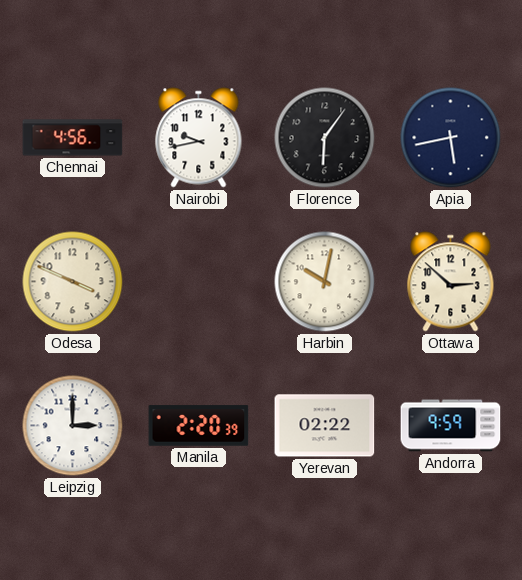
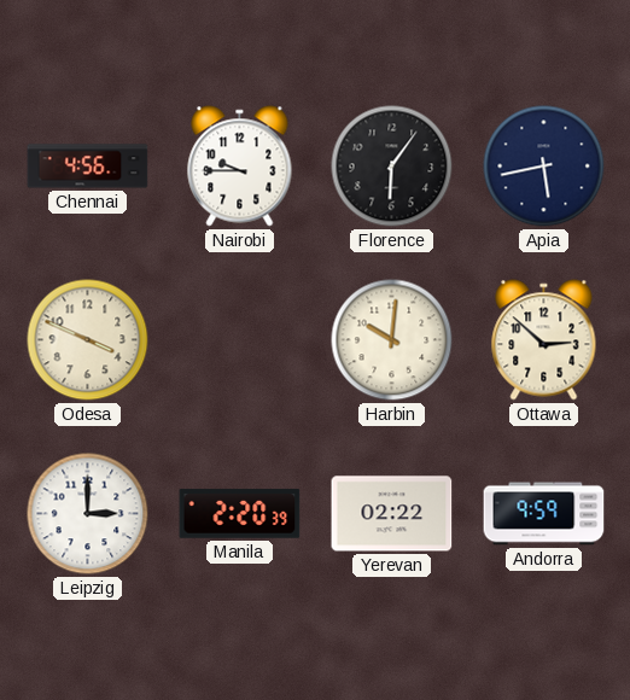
Nairobi: 9:43 -> 9:45
Harbin: 10:02 -> 10:01
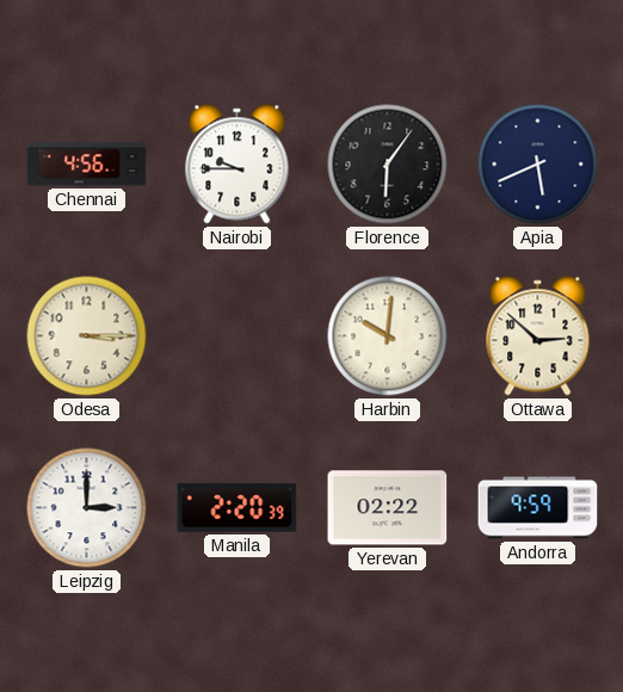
Apia: 5:43 -> 5:41
Odesa: 3:49 -> 3:15
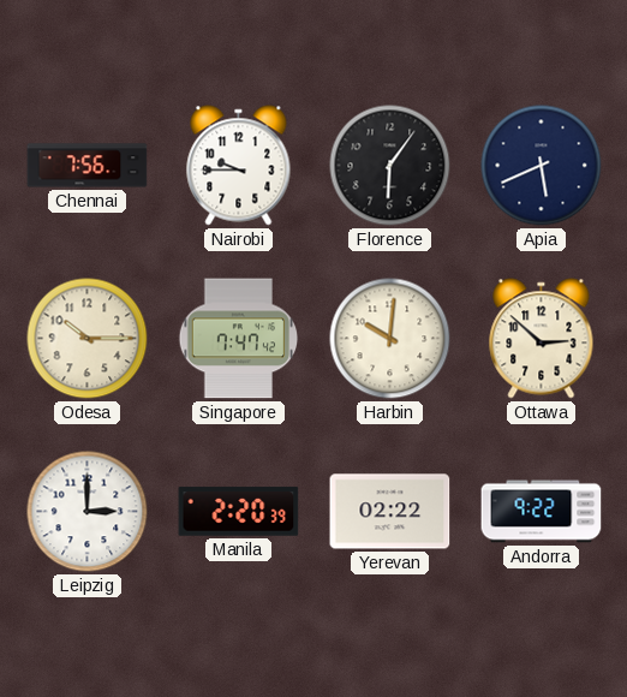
Chennai: 4:56 -> 7:56
Odesa: 3:15 -> 10:15
Singapore: none -> 7:47
Andorra: 9:59 -> 9:22
